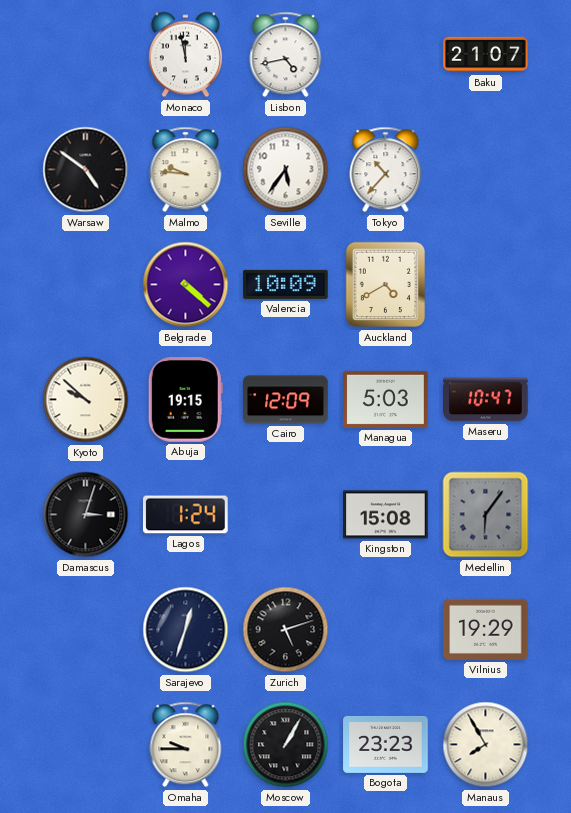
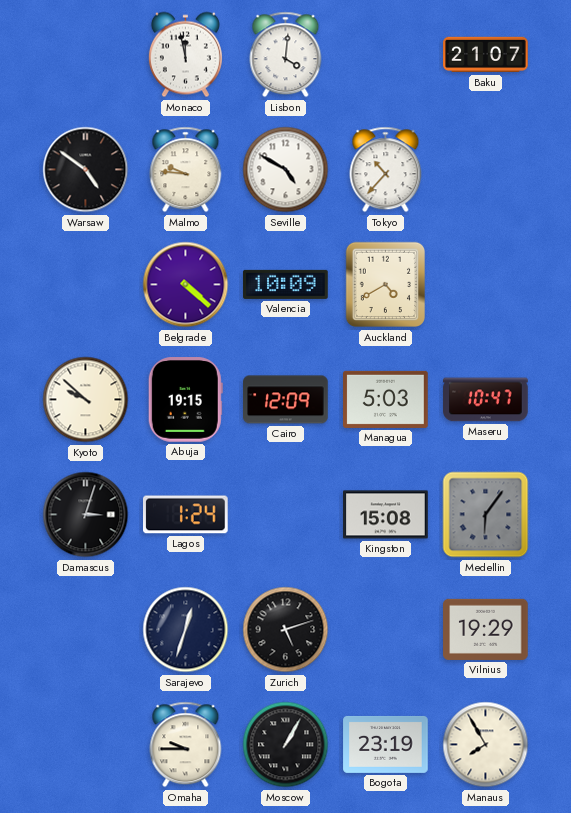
Lisbon: 4:43 -> 4:01
Seville: 5:36 -> 4:50
Bogota: 23:23 -> 23:19
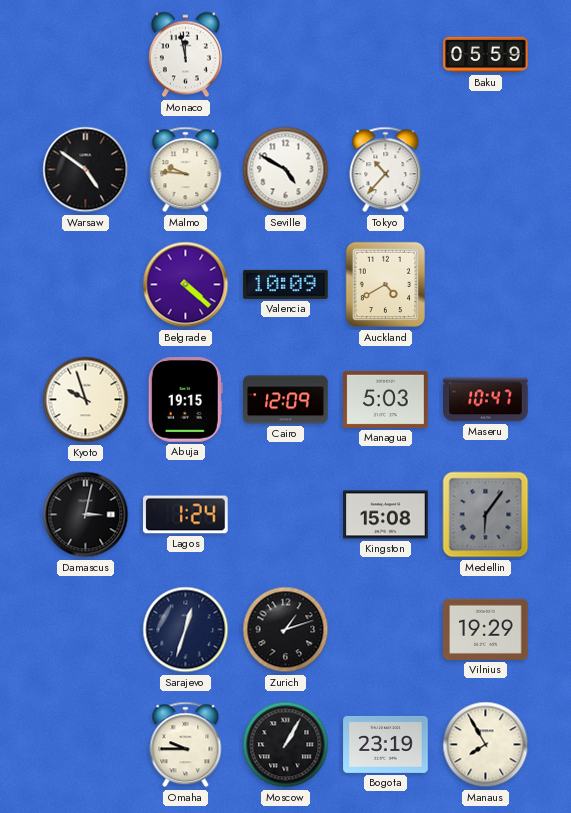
Lisbon: 4:01 -> none
Baku: 21:07 -> 05:59
Kyoto: 9:52 -> 9:57
Damascus: 3:03 -> 3:02
Zurich: 5:12 -> 1:12
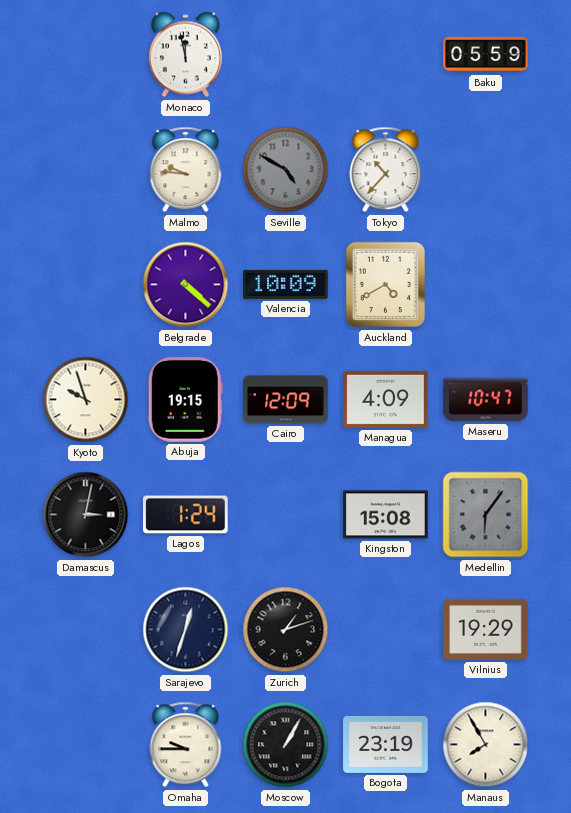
Warsaw: 4:51 -> none
Seville dial: white -> grey
Managua: 5:03 -> 4:09
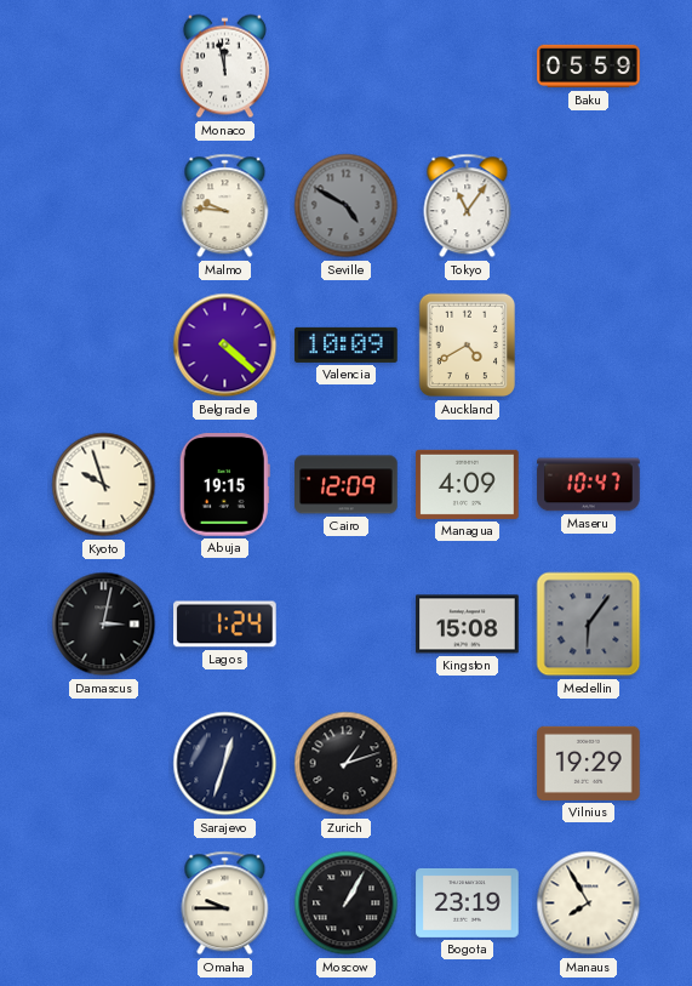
Tokyo: 10:37 -> 11:06
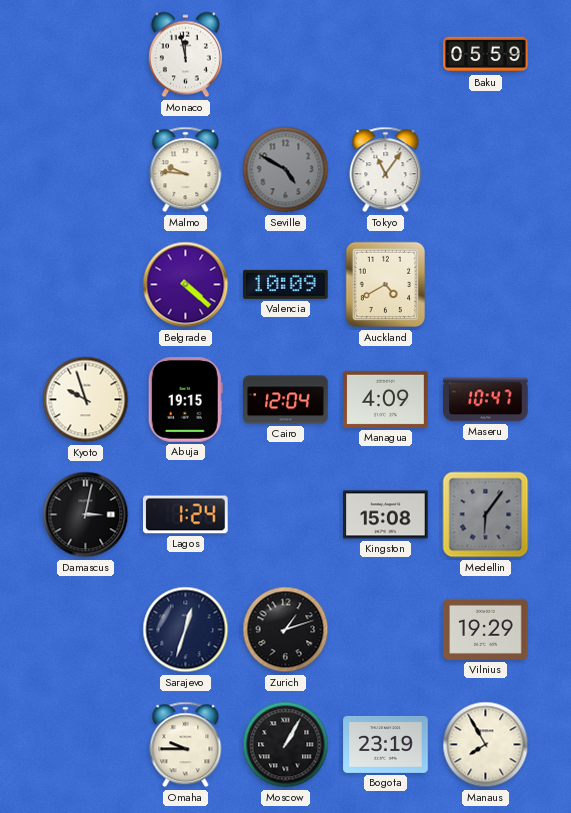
Cairo: 12:09 -> 12:04
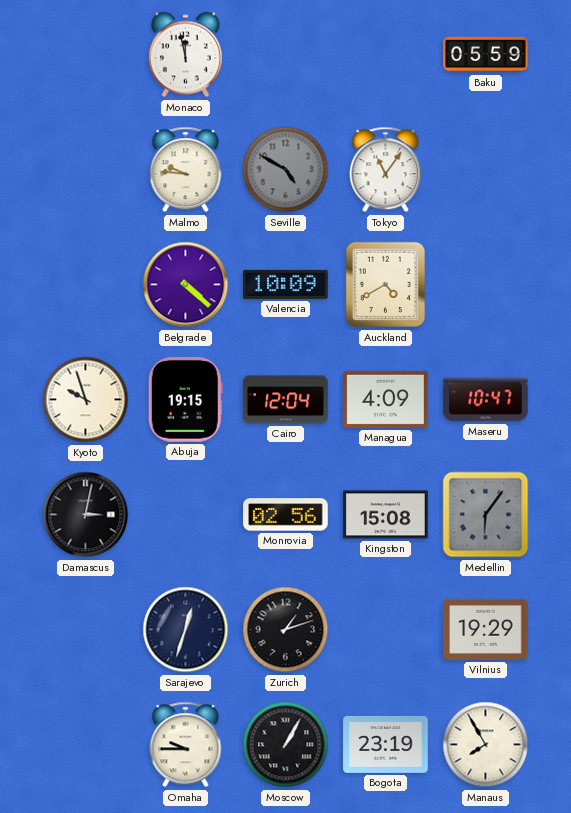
Lagos: 1:24 -> none
Monrovia: none -> 02:56
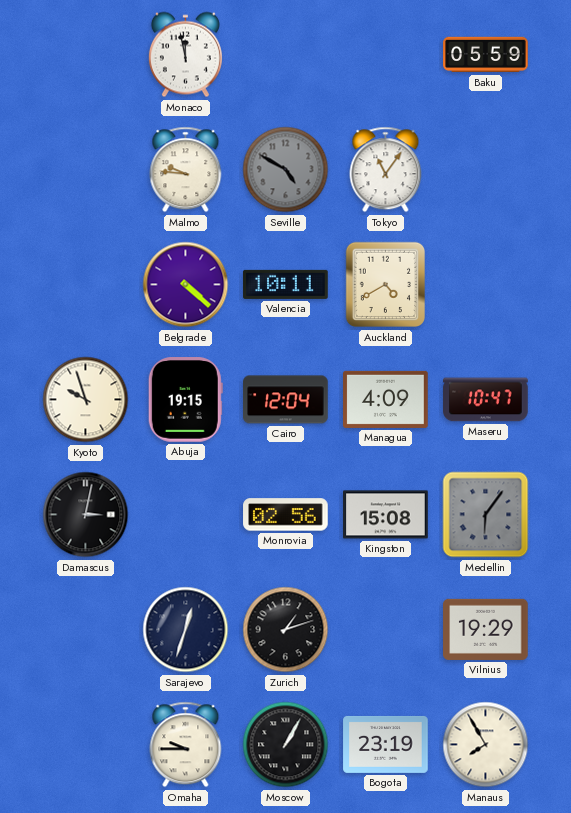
Valencia: 10:09 -> 10:11
